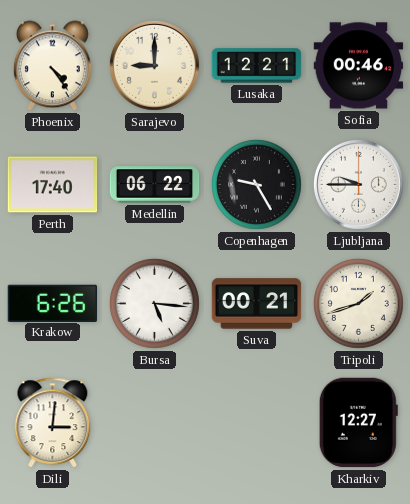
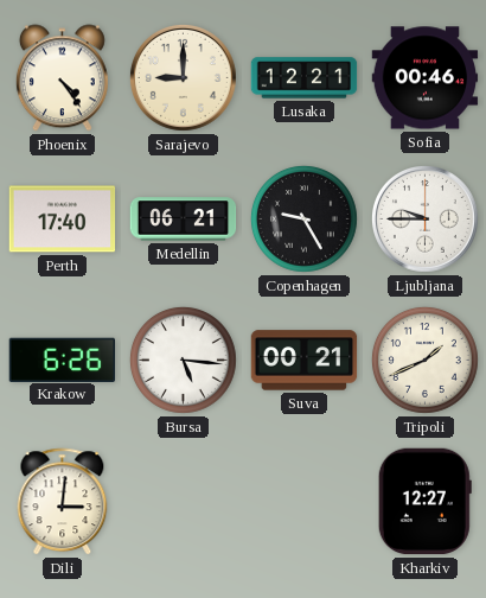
Medellin: 06:22 -> 06:21
Tripoli: 1:42 -> 1:41
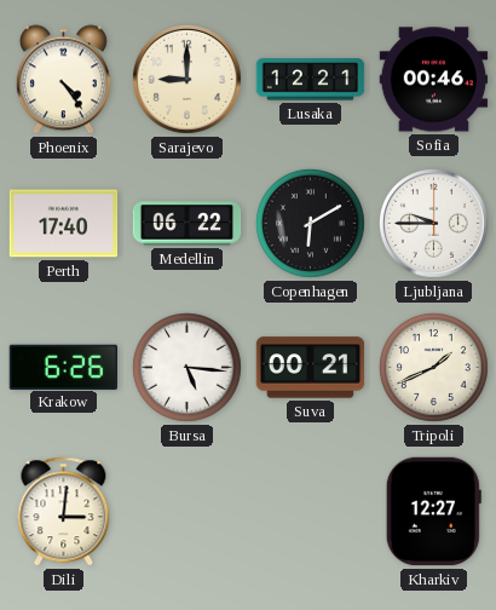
Medellin: 06:21 -> 06:22
Copenhagen: 9:25 -> 6:10
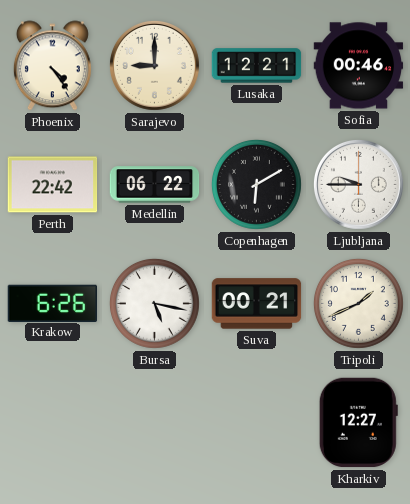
Perth: 17:40 -> 22:42
Bursa: 5:16 -> 5:17
Dili: 3:01 -> none
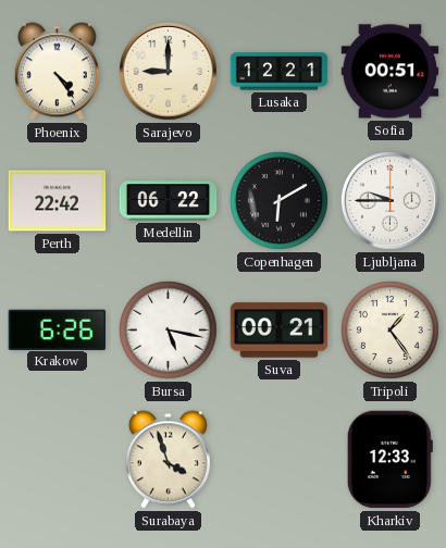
Sofia: 00:46 -> 00:51
Tripoli: 1:41 -> 1:24
Surabaya: none -> 3:57
Kharkiv: 12:27 -> 12:33
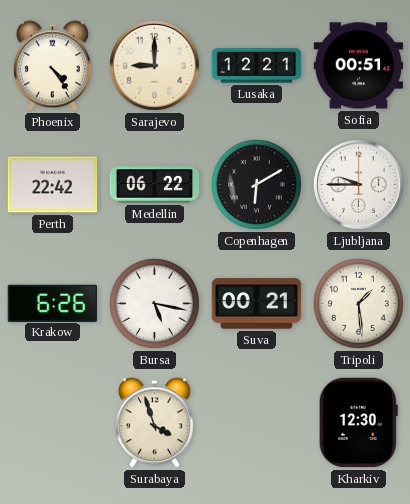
Tripoli: 1:24 -> 1:29
Kharkiv: 12:33 -> 12:30
